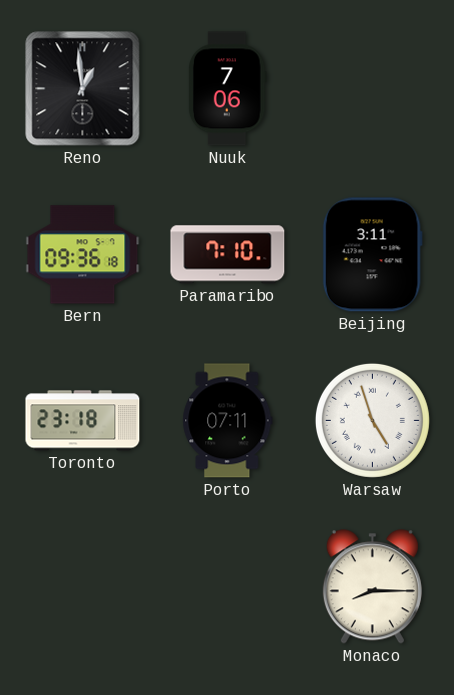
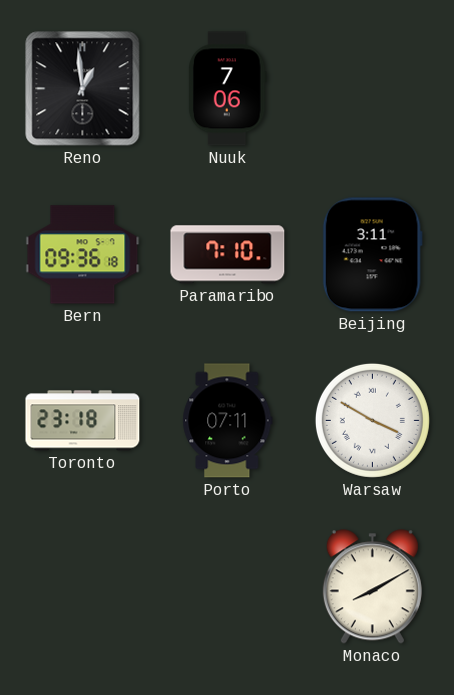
Warsaw: 4:57 -> 3:50
Monaco: 8:15 -> 8:10
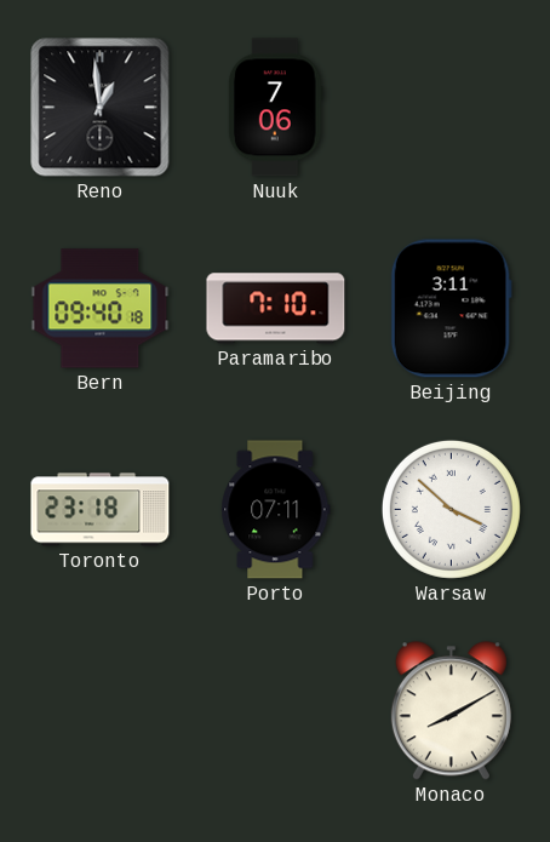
Bern: 09:36 -> 09:40
Warsaw: 3:50 -> 3:52
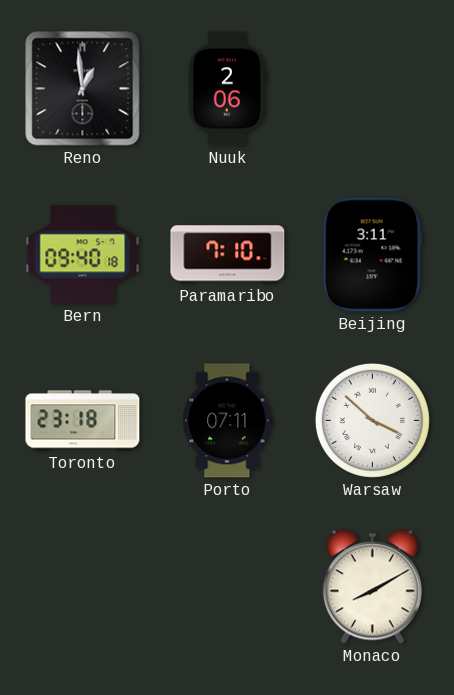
Nuuk: 7:06 -> 2:06
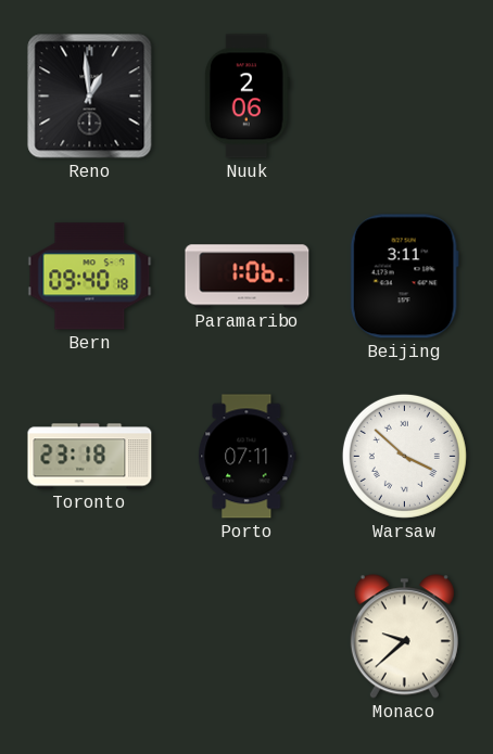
Paramaribo: 7:10 -> 1:06
Monaco: 8:10 -> 9:38
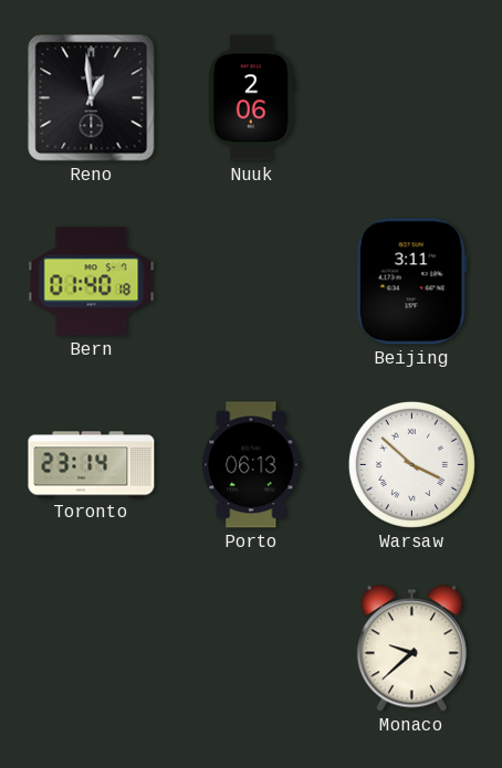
Bern: 09:40 -> 01:40
Paramaribo: 1:06 -> none
Toronto: 23:18 -> 23:14
Porto: 07:11 -> 06:13
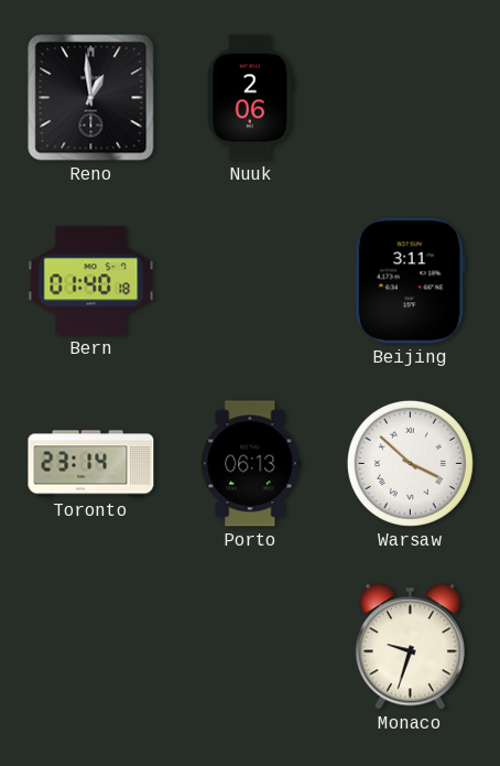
Monaco: 9:38 -> 9:33
